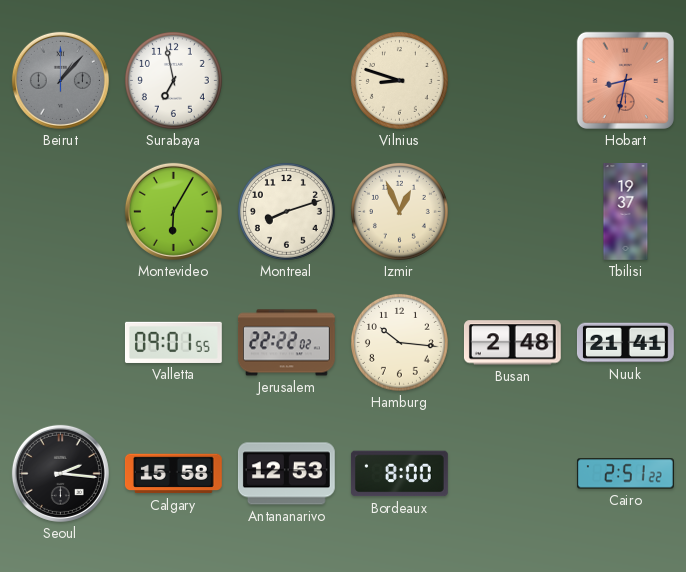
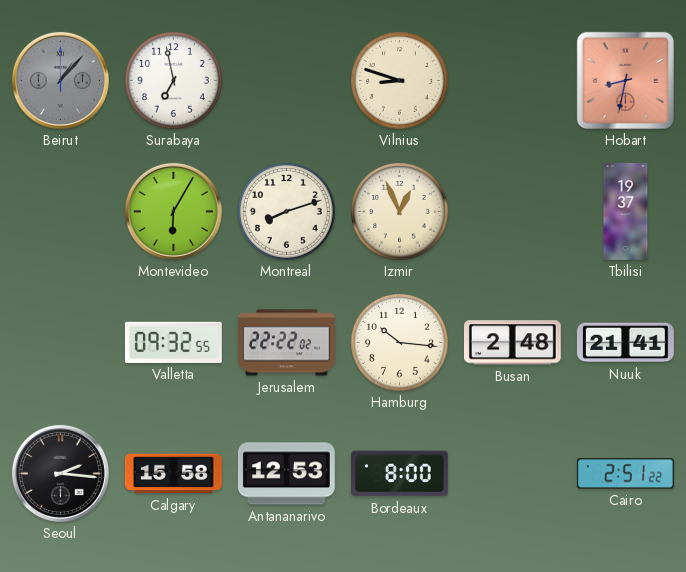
Valletta: 09:01 -> 09:32
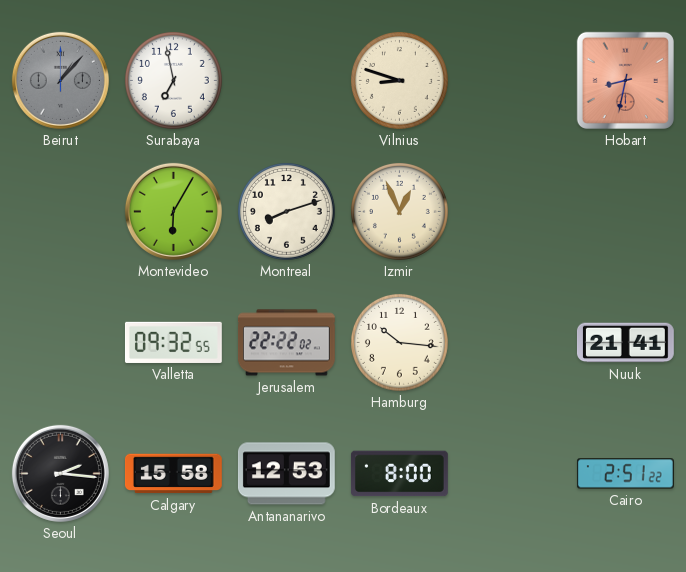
Tbilisi: 19:37 -> none
Busan: 2:48 -> none
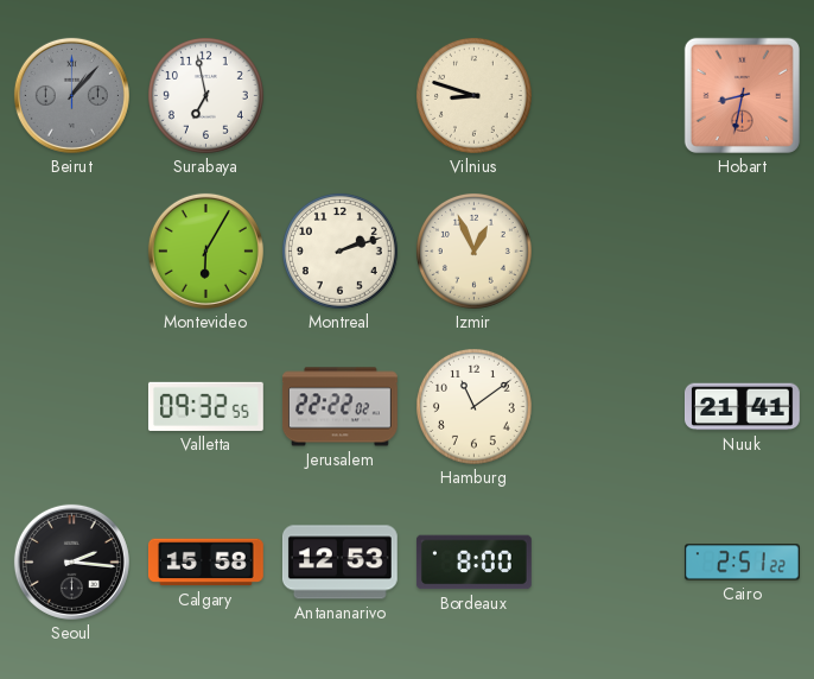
Montreal: 8:12 -> 2:12
Hamburg: 10:16 -> 11:09
